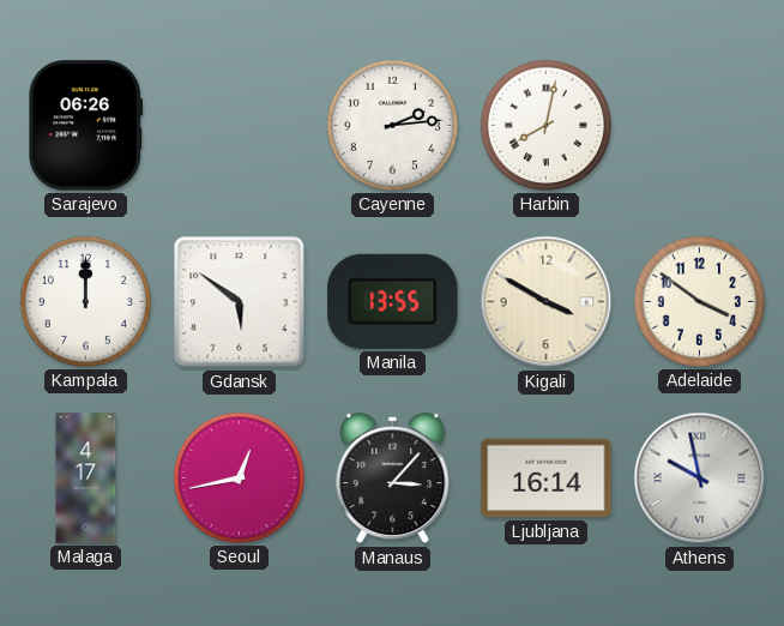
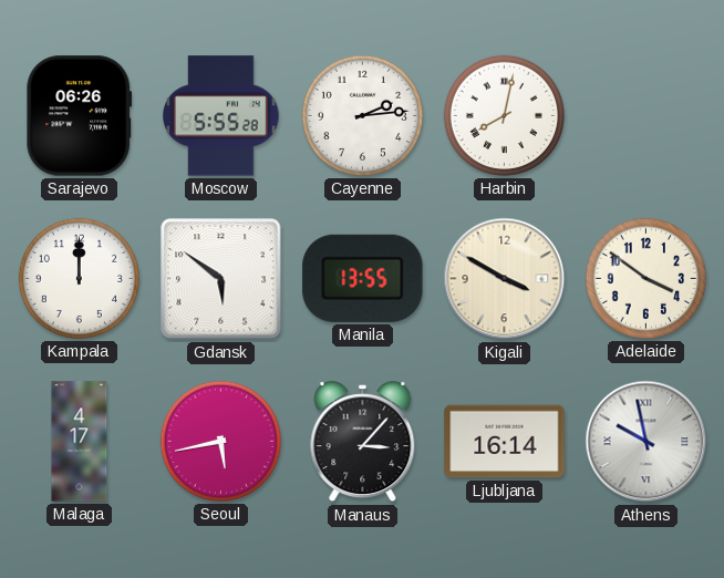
Moscow: none -> 5:55
Seoul: 12:43 -> 5:43
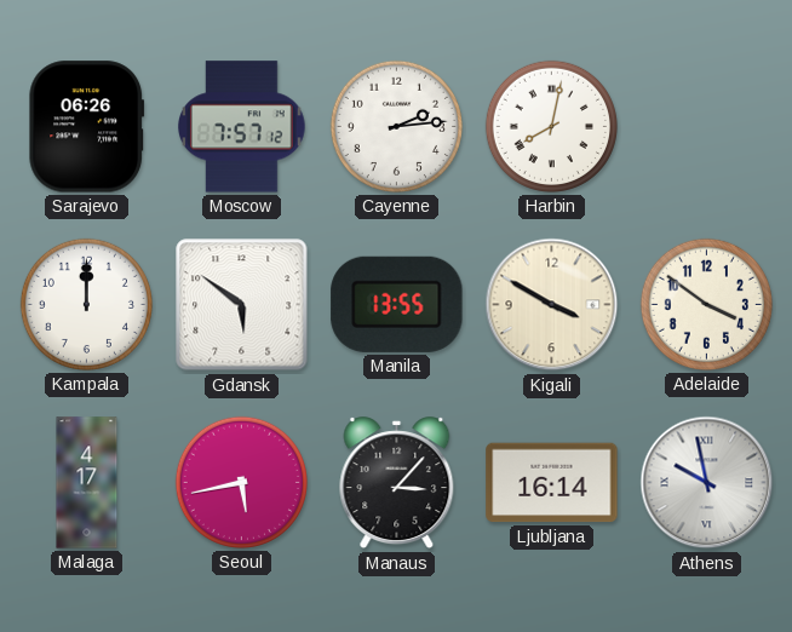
Moscow: 5:55 -> 7:57
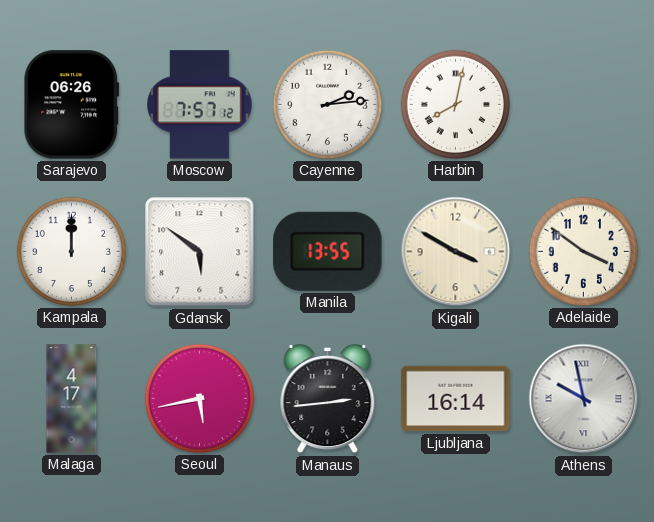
Manaus: 3:07 -> 2:44
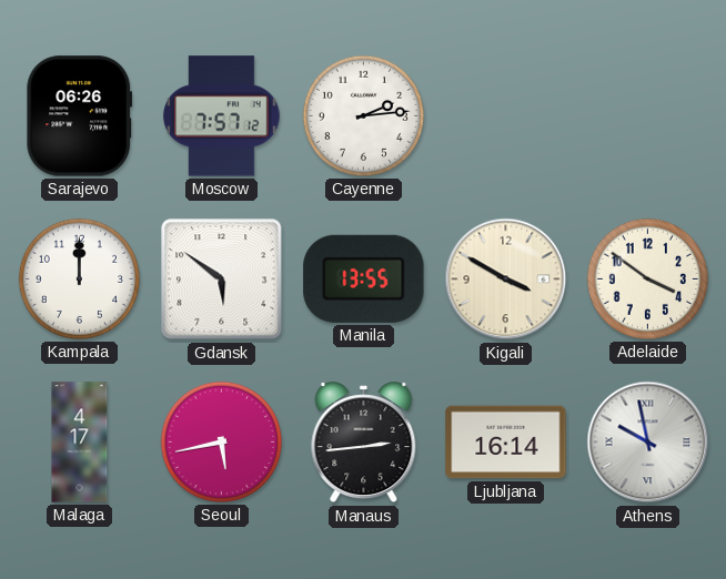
Harbin: 8:02 -> none
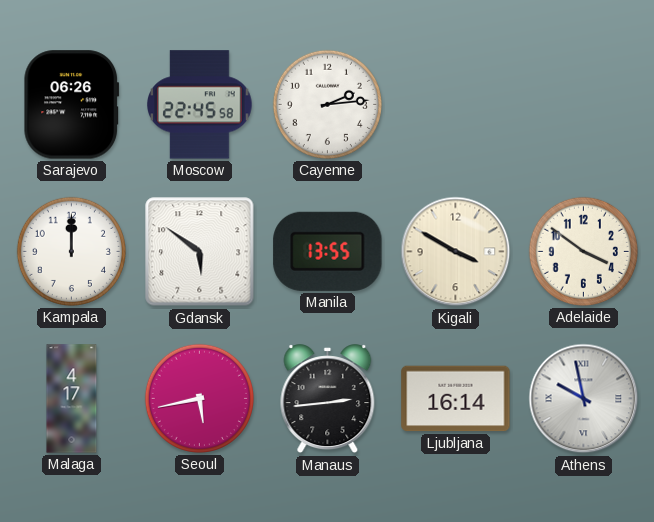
Moscow: 7:57 -> 22:45
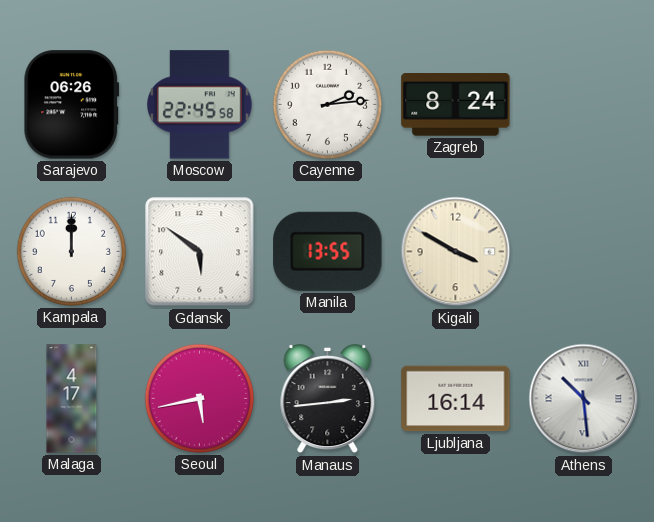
Zagreb: none -> 8:24
Adelaide: 3:51 -> none
Athens: 9:58 -> 10:29
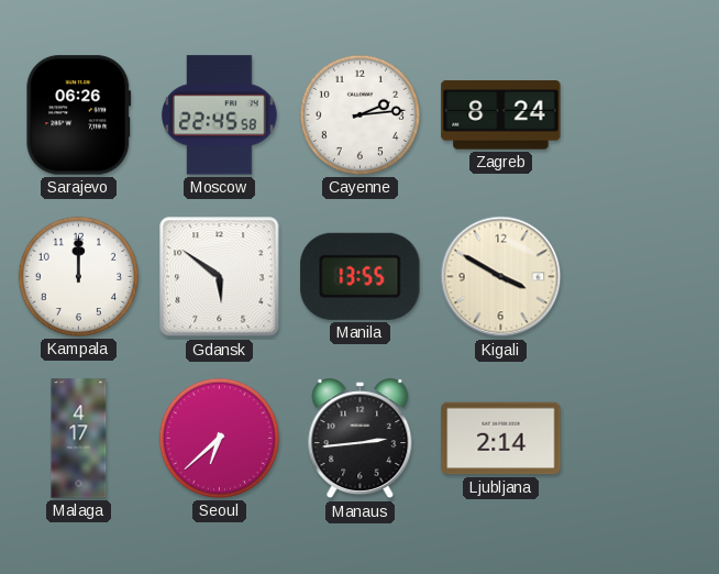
Seoul: 5:43 -> 6:38
Ljubljana: 16:14 -> 2:14
Athens: 10:29 -> none
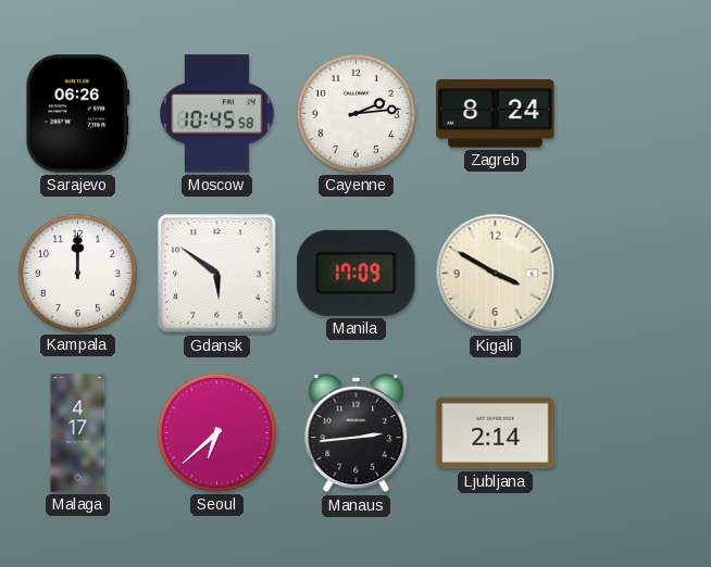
Moscow: 22:45 -> 10:45
Manila: 13:55 -> 17:09
